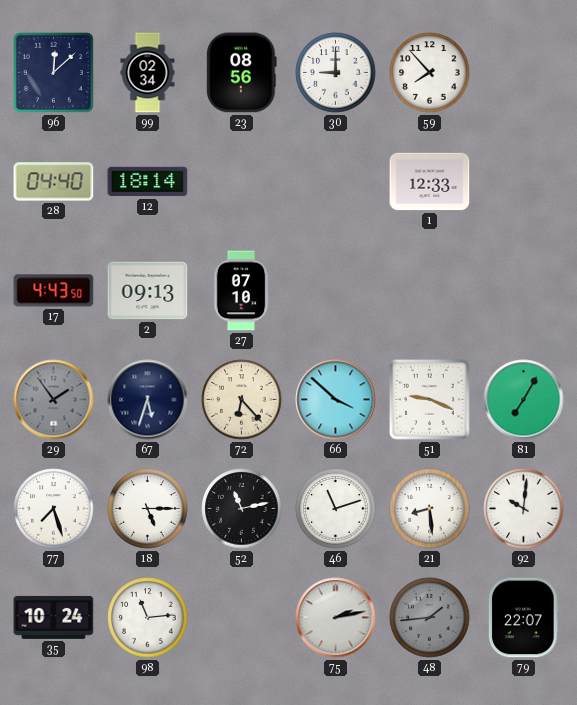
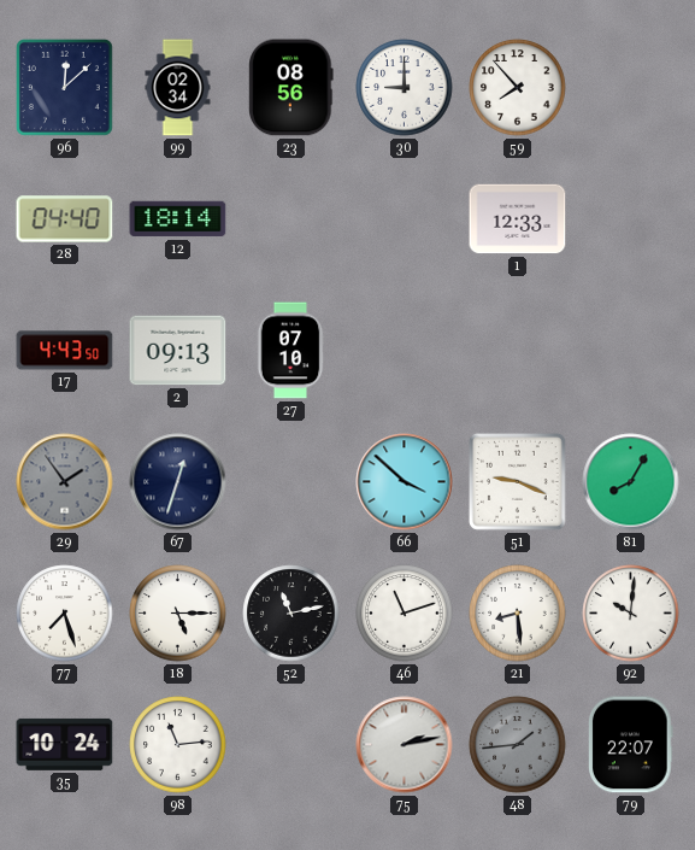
67: 5:33 -> 12:33
72: 6:23 -> none
81: 7:05 -> 8:05
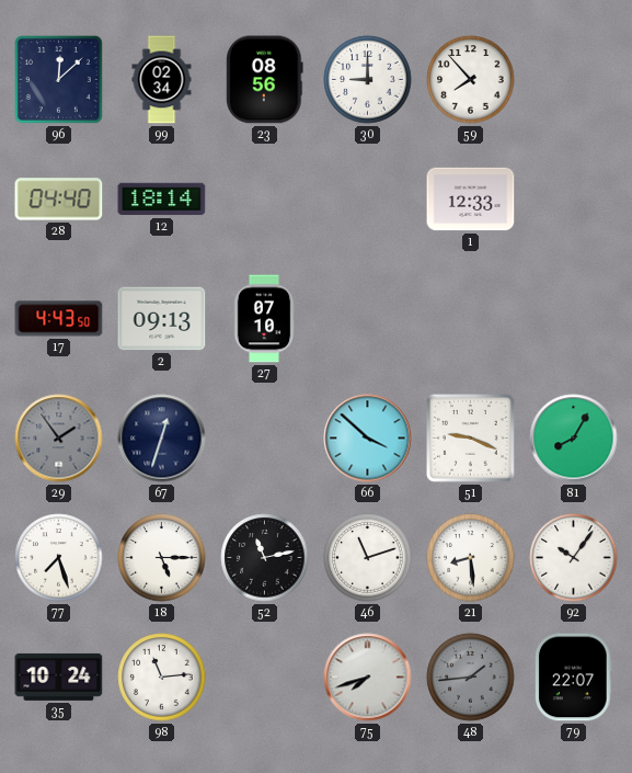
92: 10:01 -> 10:06
75: 2:13 -> 7:42
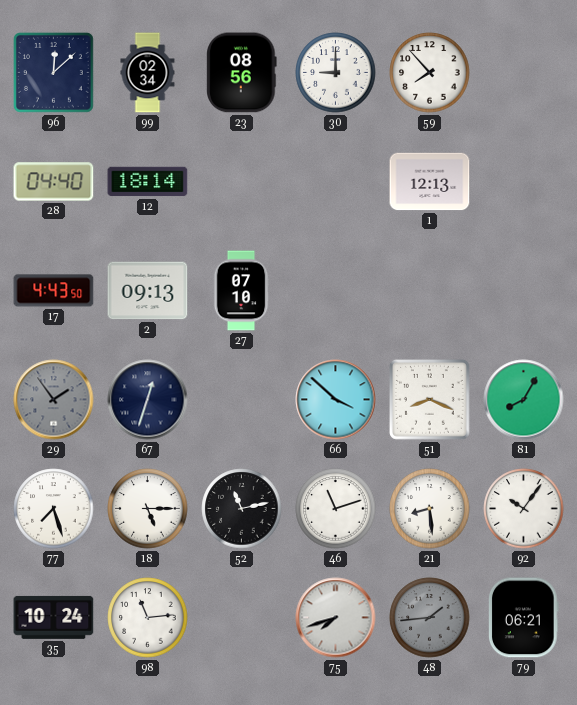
1: 12:33 -> 12:13
51: 9:19 -> 8:19
79: 22:07 -> 06:21
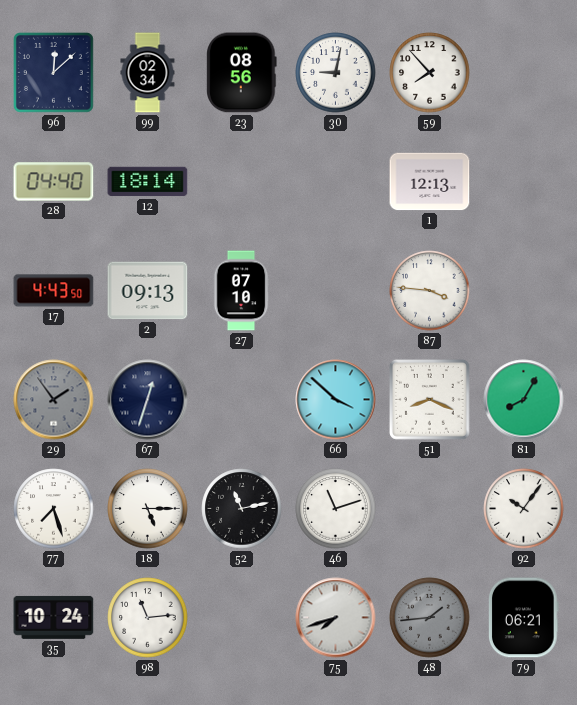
30: 9:00 -> 9:02
87: none -> 3:46
21: 8:29 -> none
